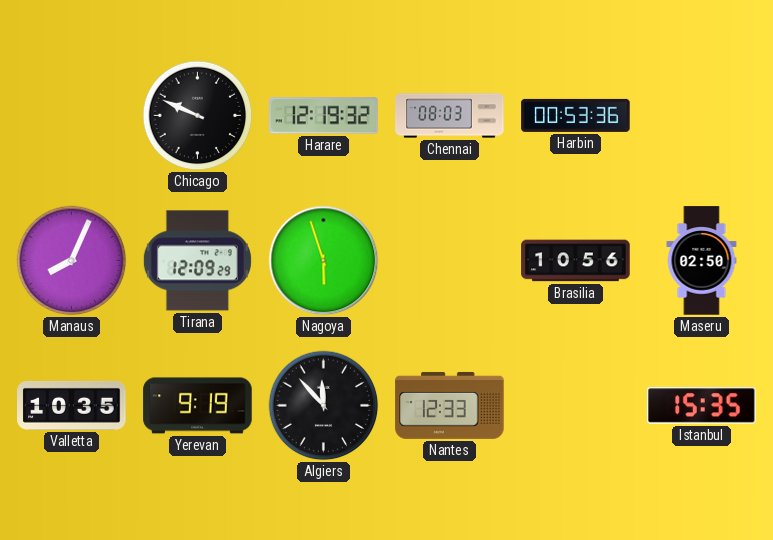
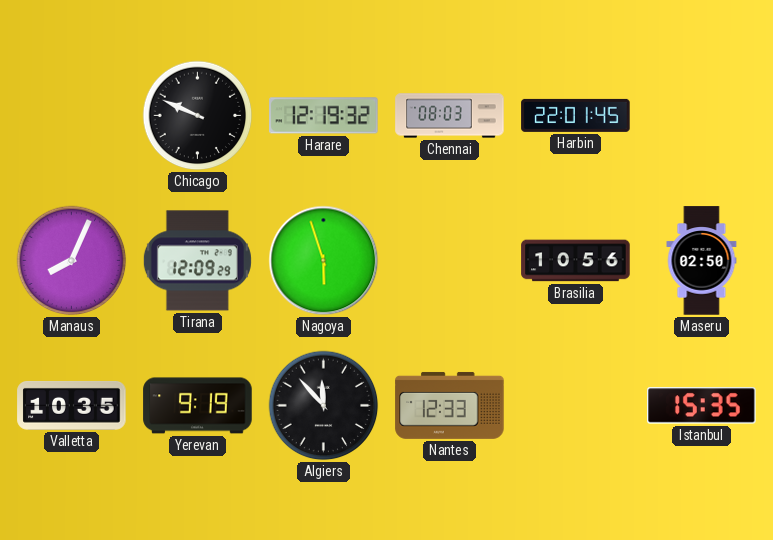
Harbin: 00:53 -> 22:01
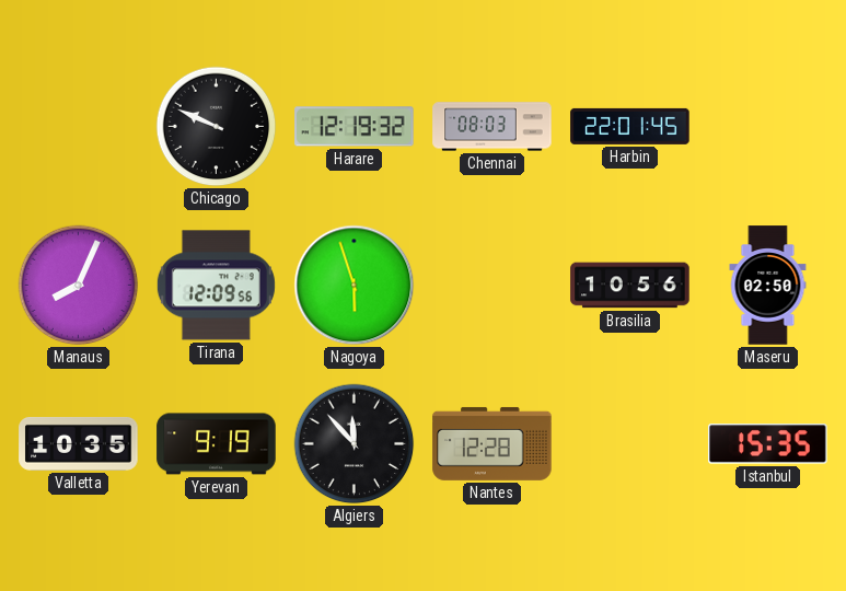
Tirana: 12:09:29 -> 12:09:56
Nantes: 12:33 -> 12:28
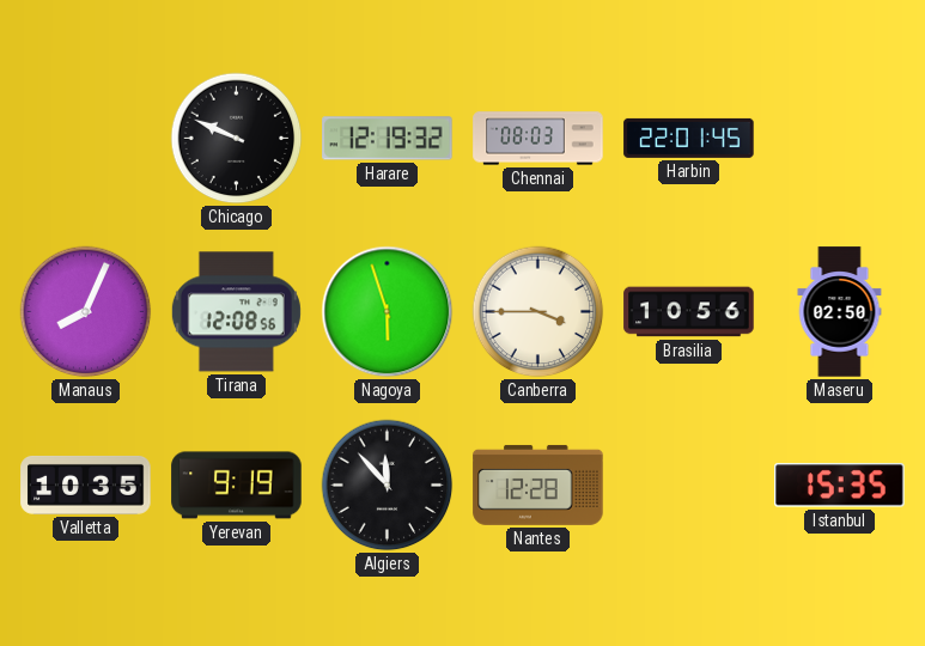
Tirana: 12:09 -> 12:08
Canberra: none -> 3:45
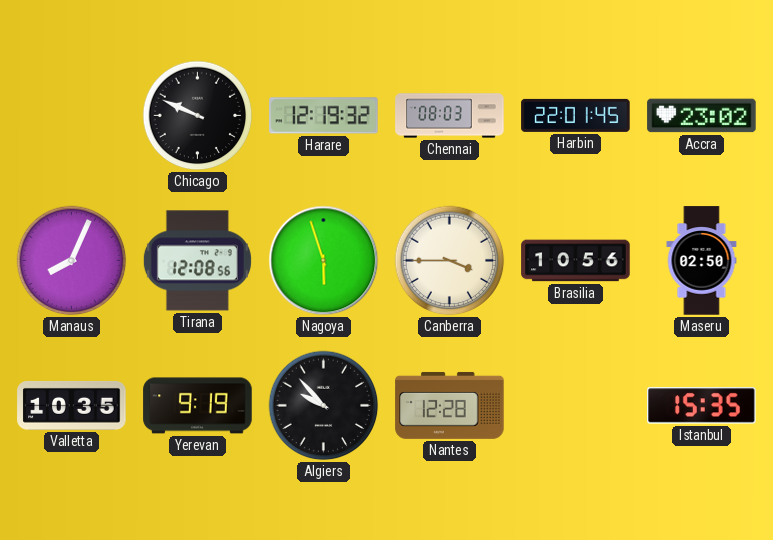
Accra: none -> 23:02
Algiers: 11:53 -> 9:53
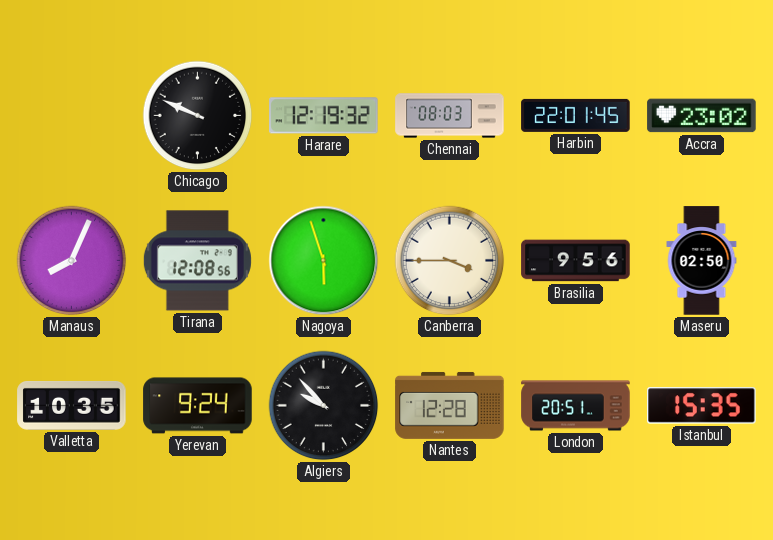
Brasilia: 10:56 -> 9:56
Yerevan: 9:19 -> 9:24
London: none -> 20:51
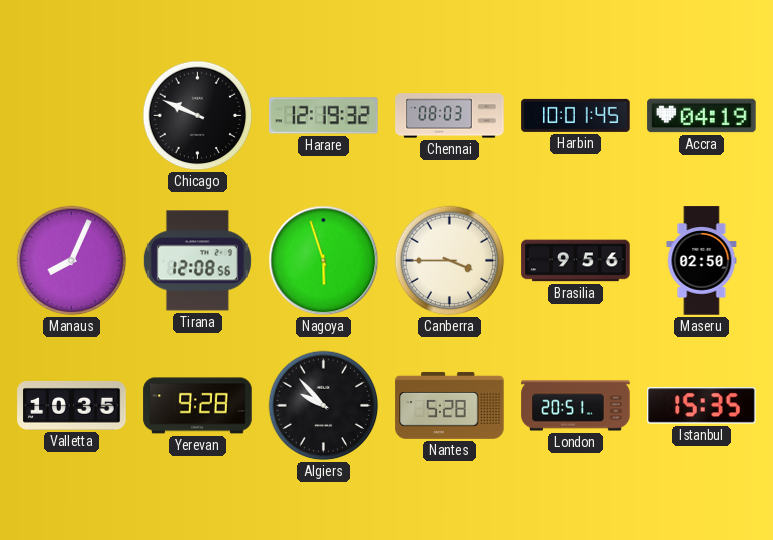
Harbin: 22:01 -> 10:01
Accra: 23:02 -> 04:19
Yerevan: 9:24 -> 9:28
Nantes: 12:28 -> 5:28
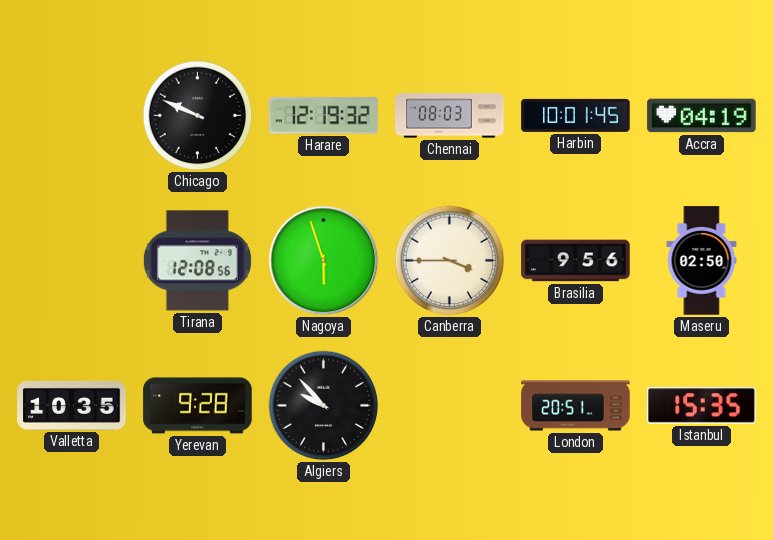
Manaus: 8:04 -> none
Nantes: 5:28 -> none
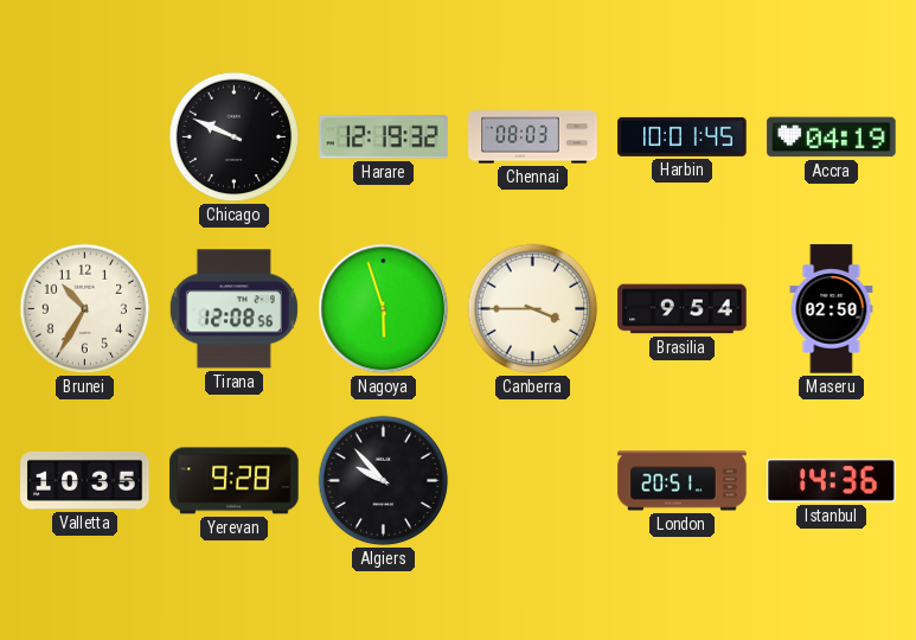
Brunei: none -> 10:35
Brasilia: 9:56 -> 9:54
Istanbul: 15:35 -> 14:36
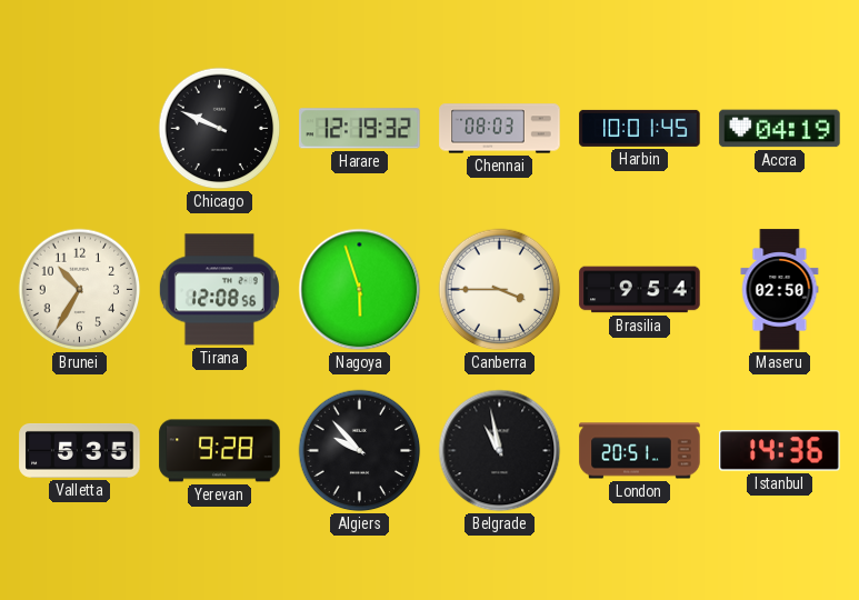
Valletta: 10:35 -> 5:35
Belgrade: none -> 10:58
